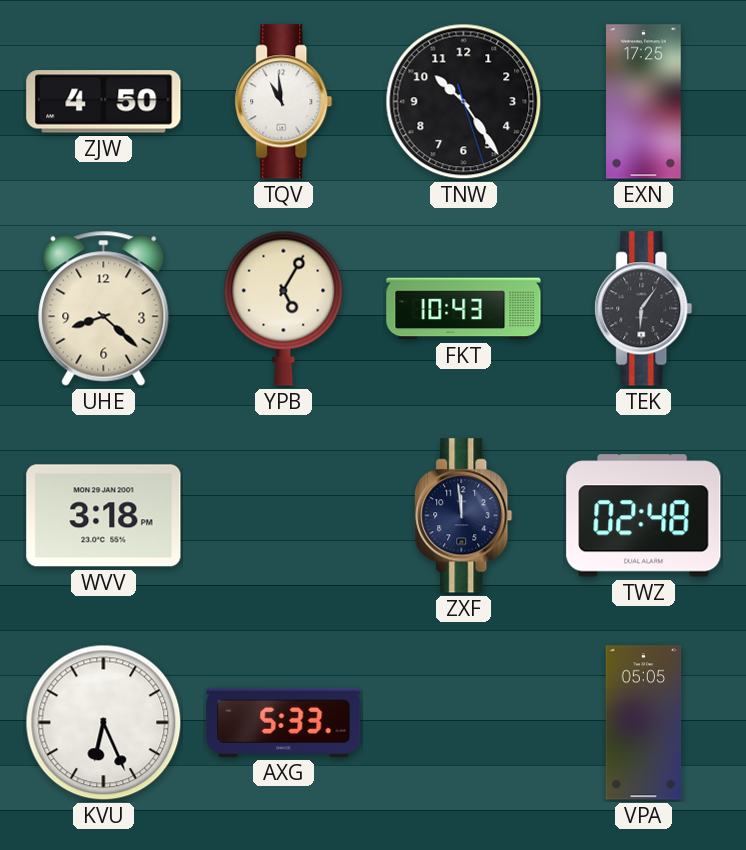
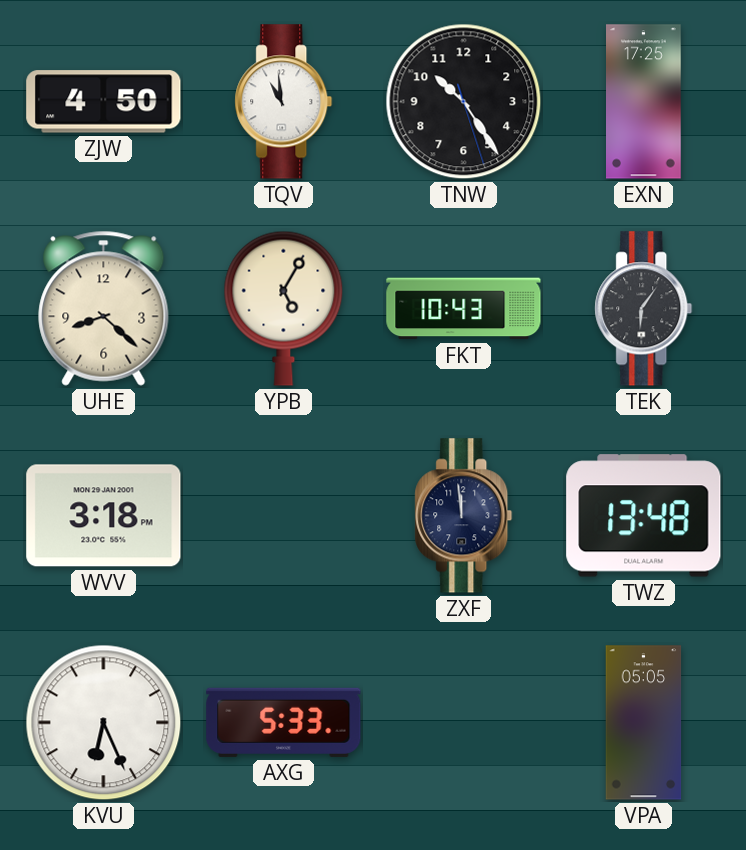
TWZ: 02:48 -> 13:48
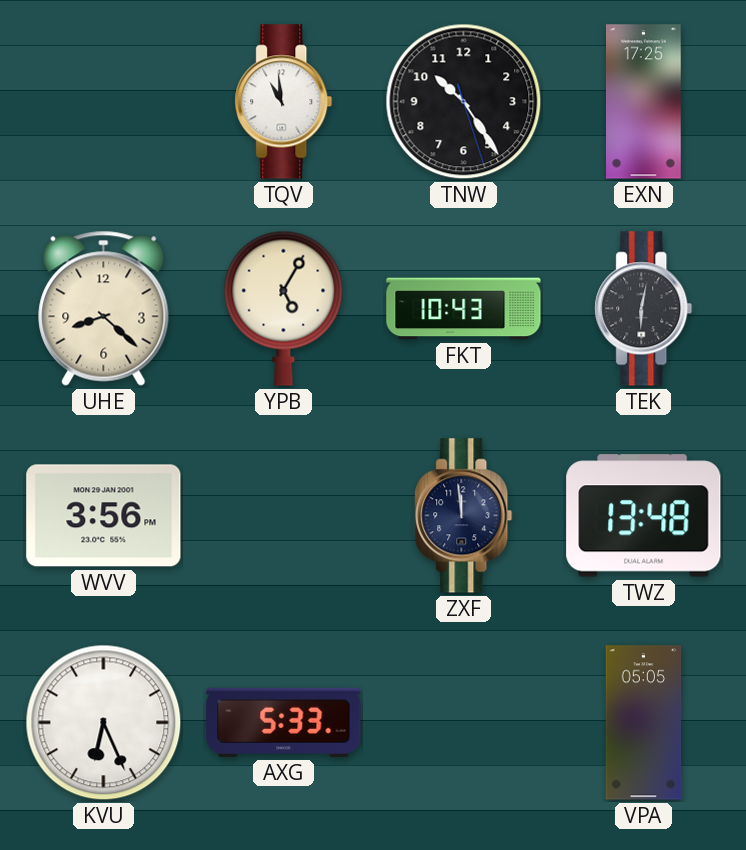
ZJW: 4:50 -> none
TEK: 6:06 -> 6:02
WVV: 3:18 -> 3:56
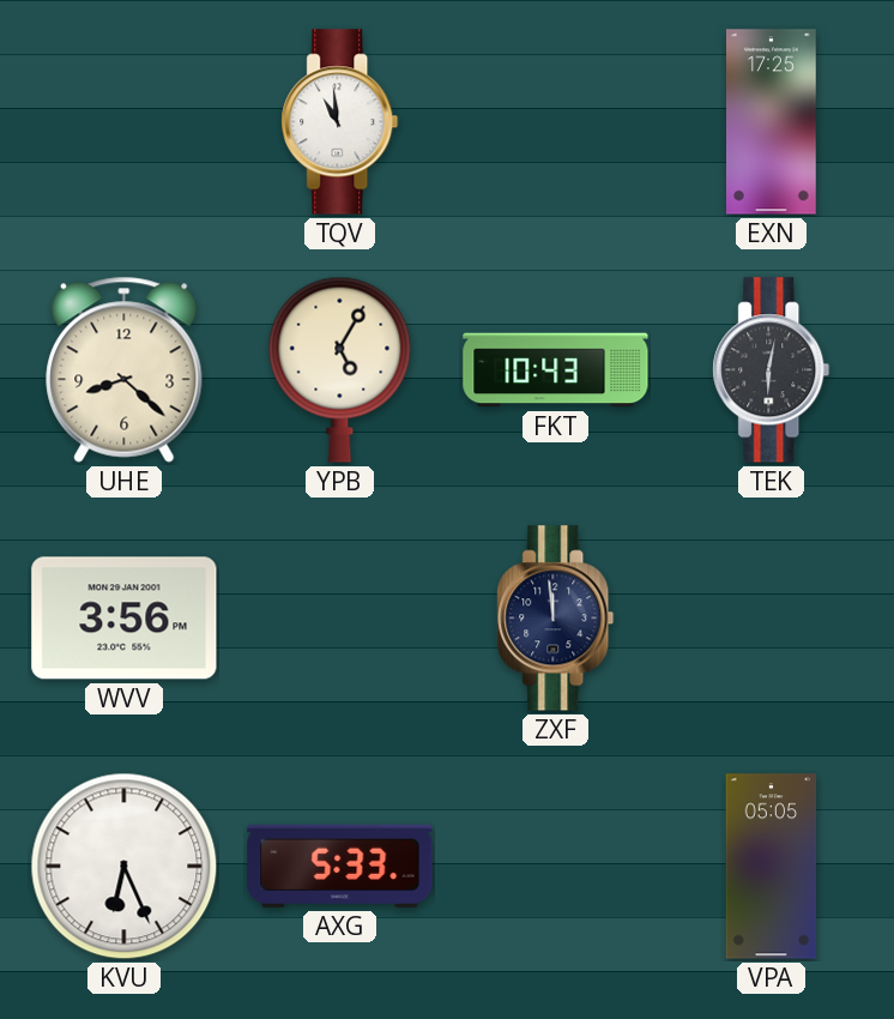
TNW: 10:24 -> none
TWZ: 13:48 -> none
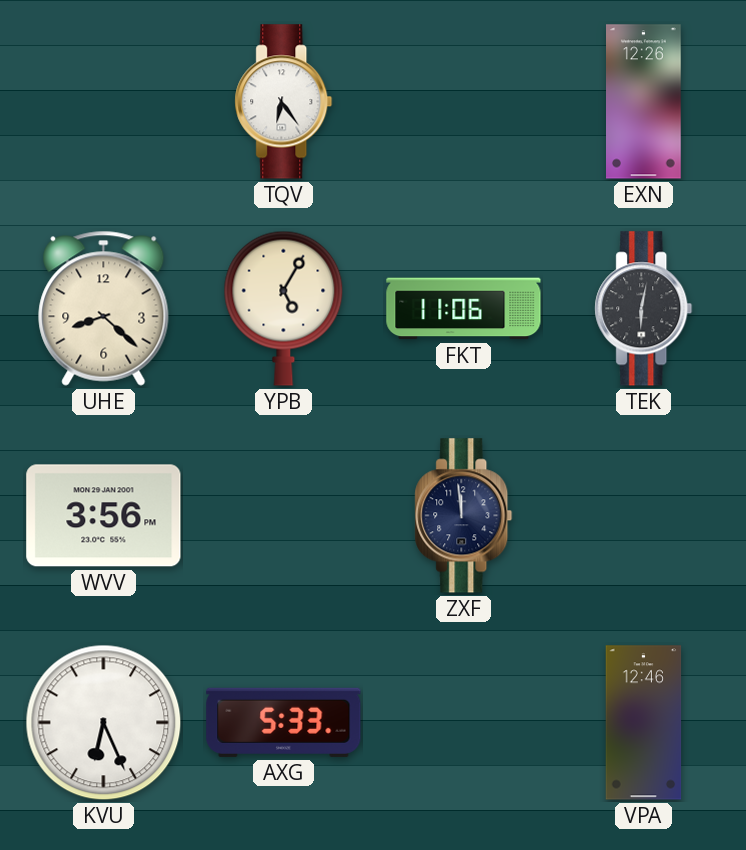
TQV: 10:59 -> 6:24
EXN: 17:25 -> 12:26
FKT: 10:43 -> 11:06
VPA: 05:05 -> 12:46
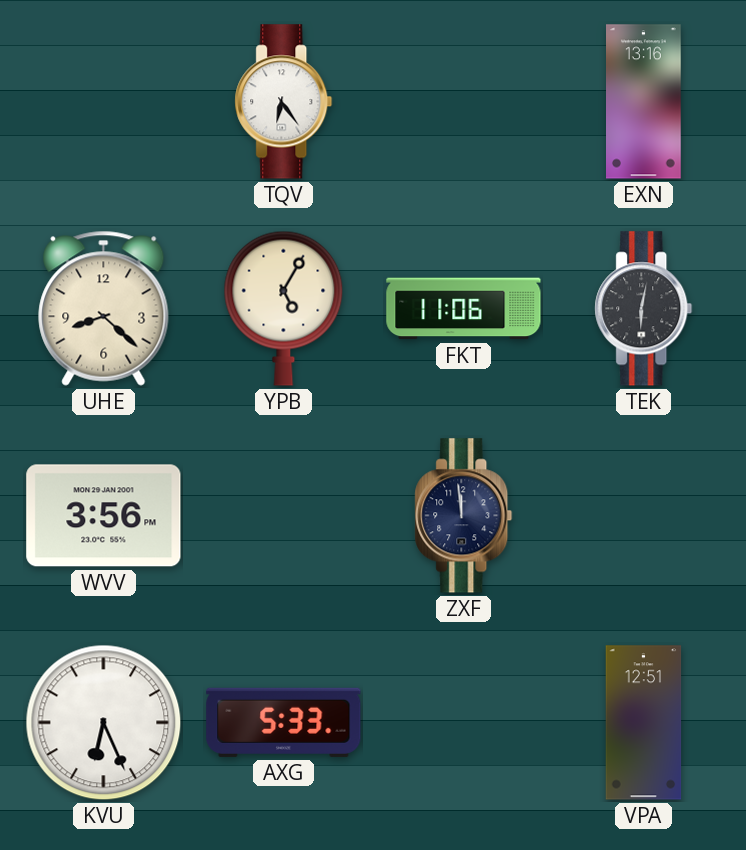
EXN: 12:26 -> 13:16
VPA: 12:46 -> 12:51
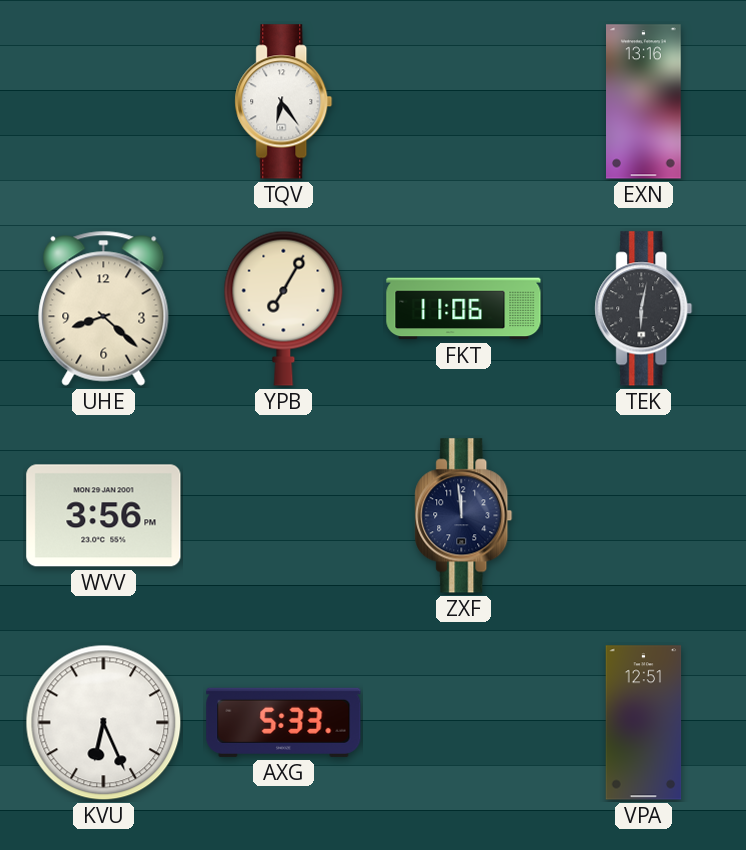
YPB: 5:05 -> 7:05
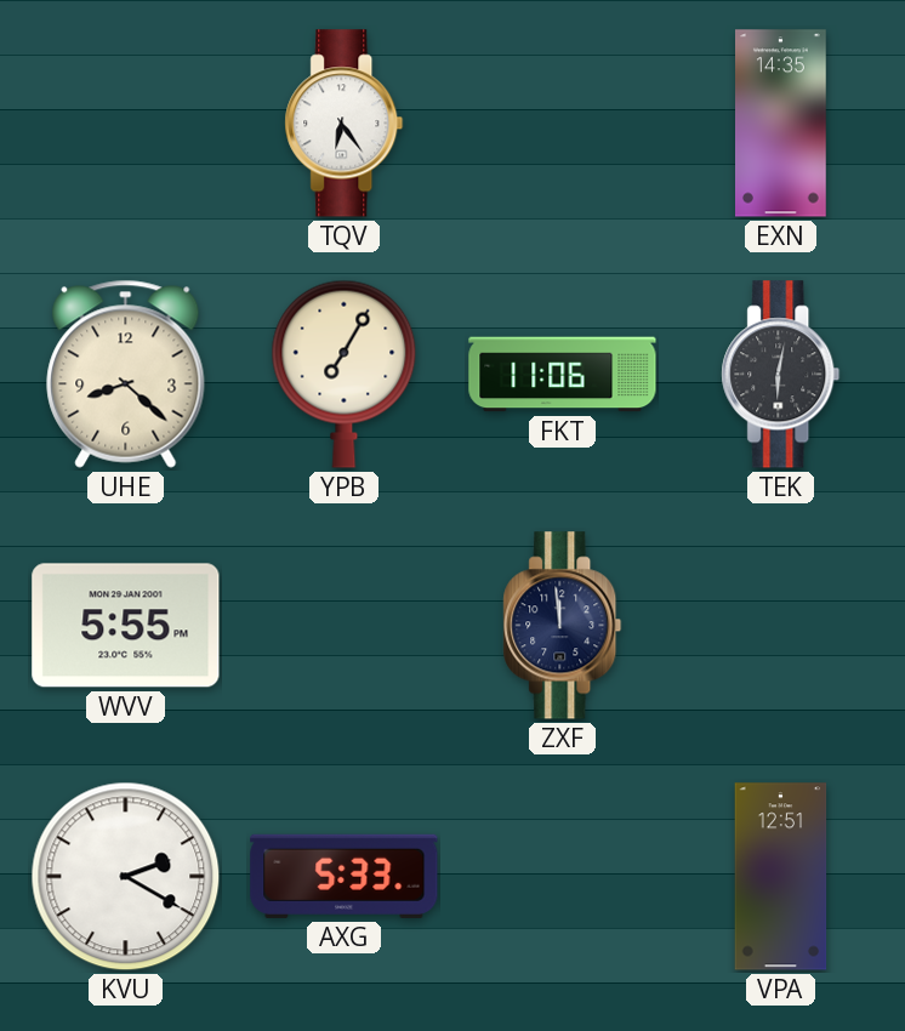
EXN: 13:16 -> 14:35
WVV: 3:56 -> 5:55
KVU: 6:26 -> 2:20
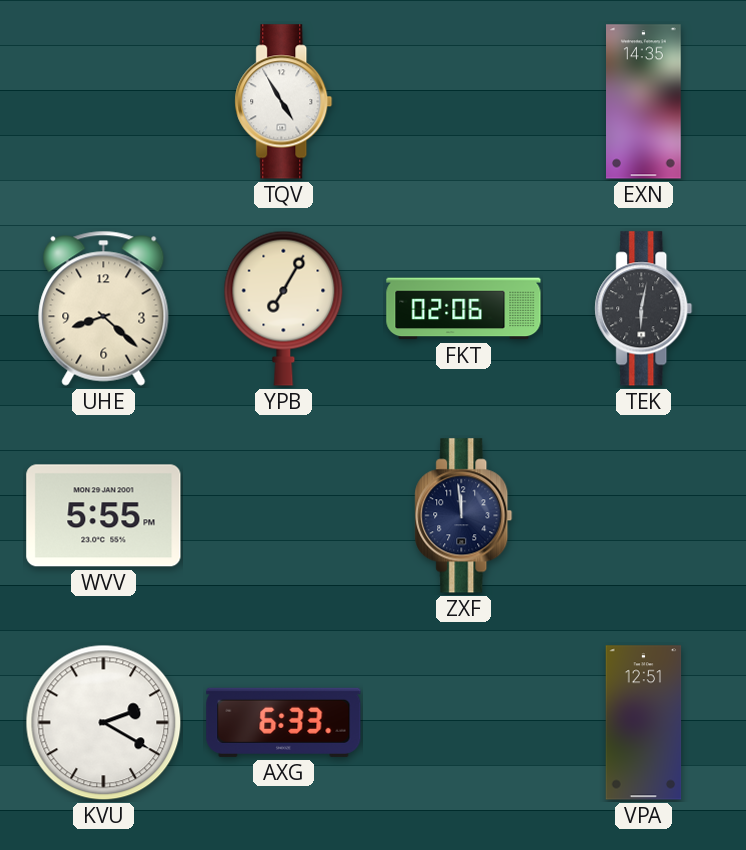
TQV: 6:24 -> 4:55
FKT: 11:06 -> 02:06
AXG: 5:33 -> 6:33
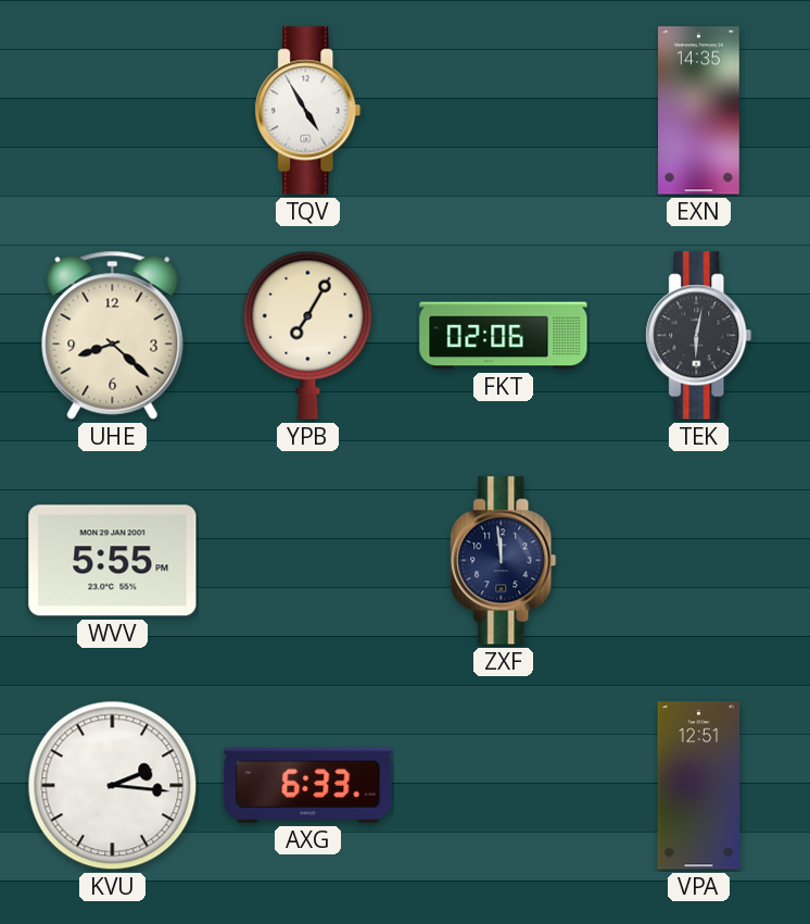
KVU: 2:20 -> 2:16
